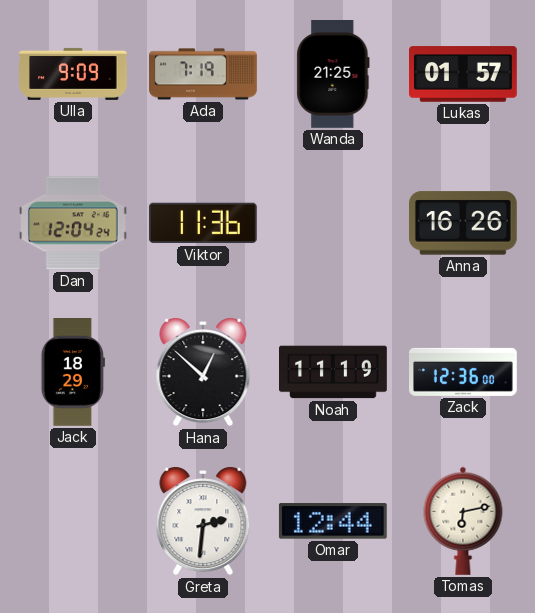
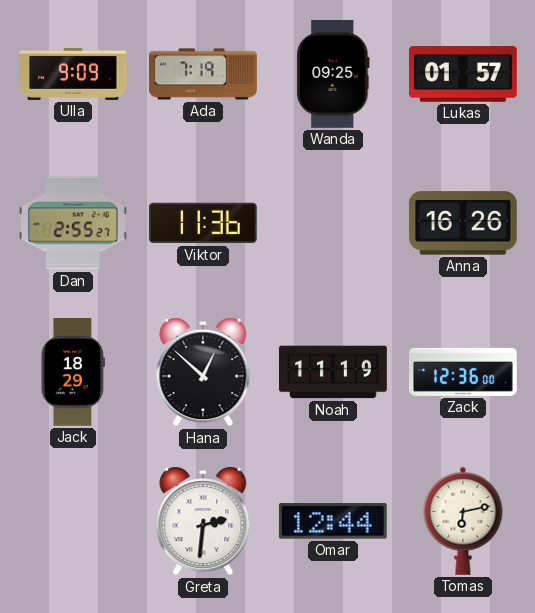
Wanda: 21:25 -> 09:25
Dan: 12:04 -> 2:55
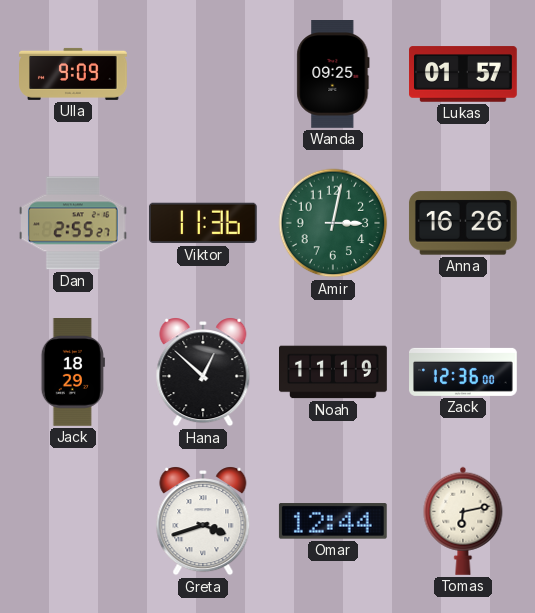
Ada: 7:19 -> none
Amir: none -> 3:02
Greta: 2:31 -> 3:42
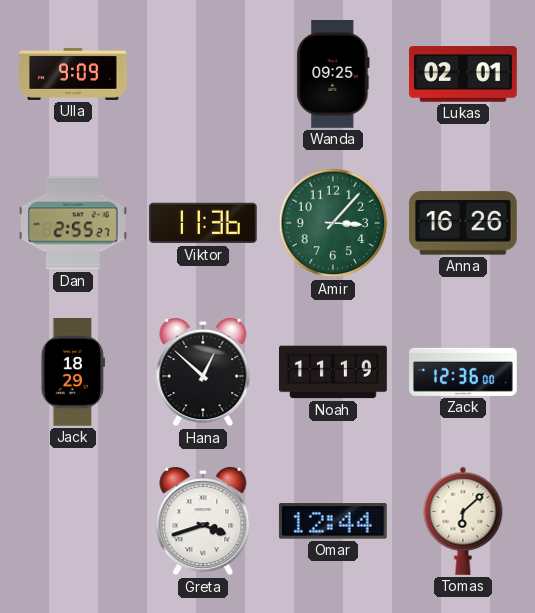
Lukas: 01:57 -> 02:01
Amir: 3:02 -> 3:07
Tomas: 6:13 -> 6:08
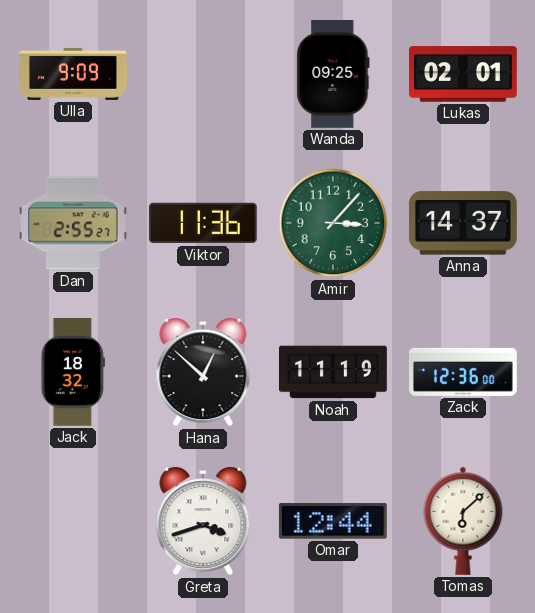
Anna: 16:26 -> 14:37
Jack: 18:29 -> 18:32
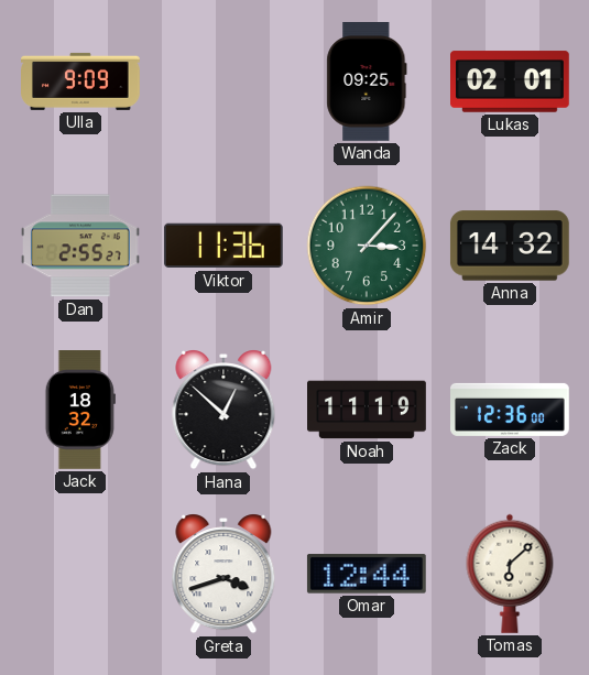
Anna: 14:37 -> 14:32
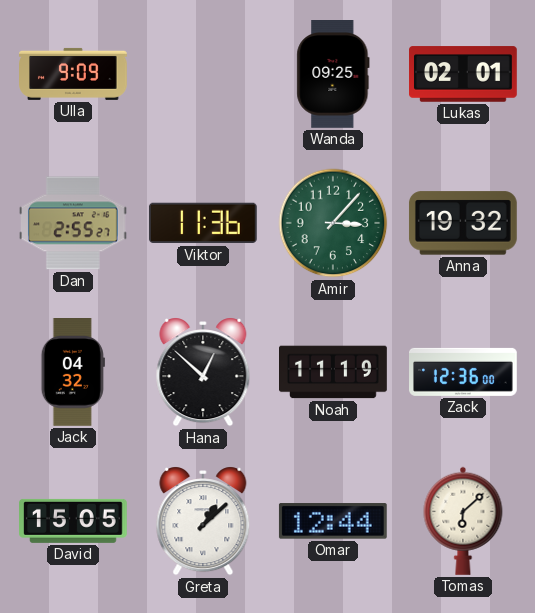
Anna: 14:32 -> 19:32
Jack: 18:32 -> 04:32
David: none -> 15:05
Greta: 3:42 -> 1:08
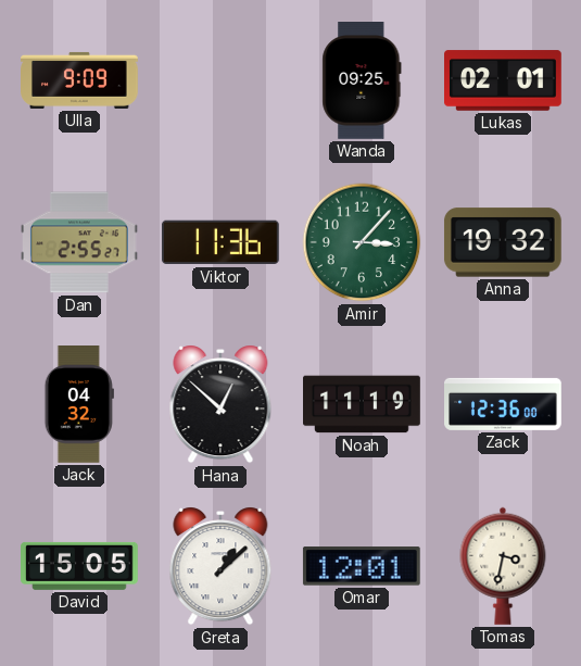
Omar: 12:44 -> 12:01
Tomas: 6:08 -> 3:32
